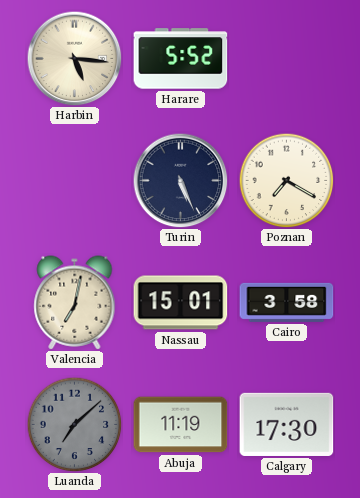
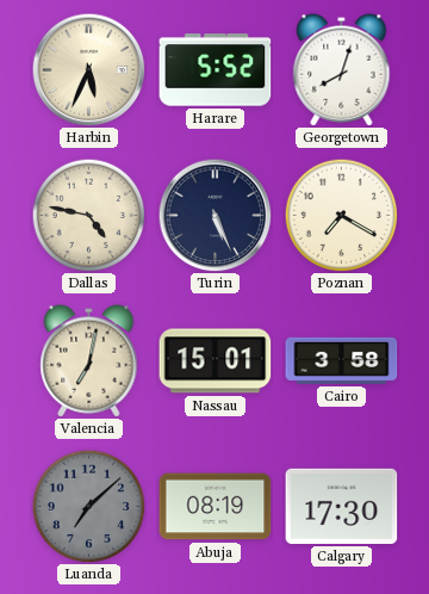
Harbin: 5:16 -> 5:34
Georgetown: none -> 8:03
Dallas: none -> 4:47
Abuja: 11:19 -> 08:19
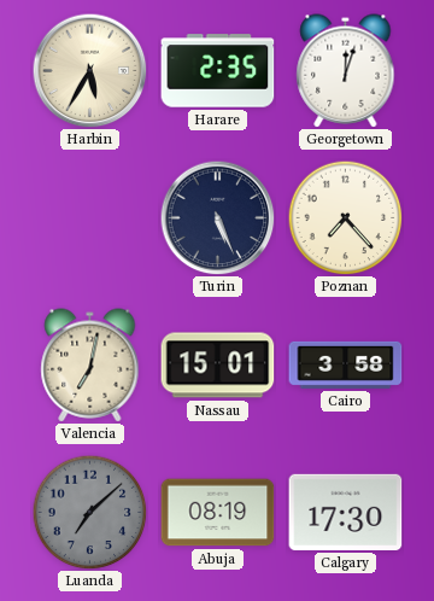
Harbin: 5:34 -> 5:35
Harare: 5:52 -> 2:35
Georgetown: 8:03 -> 12:03
Dallas: 4:47 -> none
Poznan: 7:20 -> 7:23
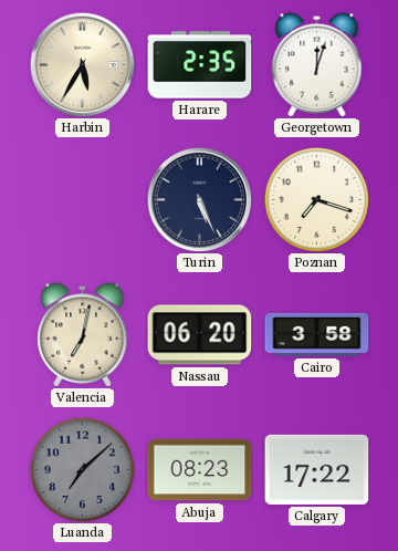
Poznan: 7:23 -> 7:18
Nassau: 15:01 -> 06:20
Abuja: 08:19 -> 08:23
Calgary: 17:30 -> 17:22
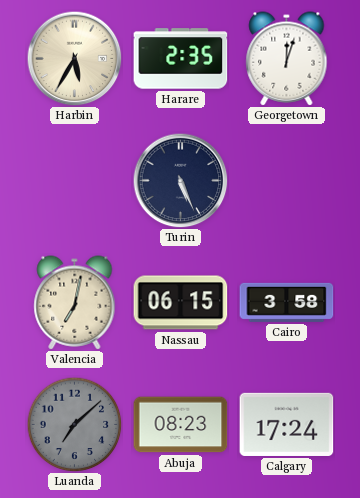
Poznan: 7:18 -> none
Nassau: 06:20 -> 06:15
Calgary: 17:22 -> 17:24
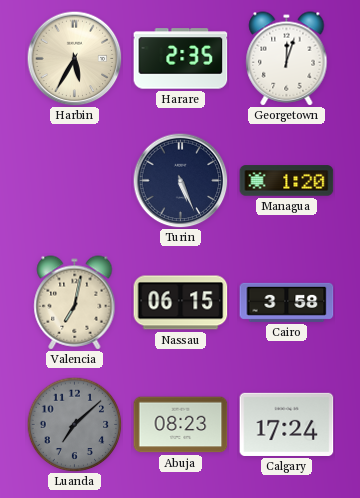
Managua: none -> 1:20
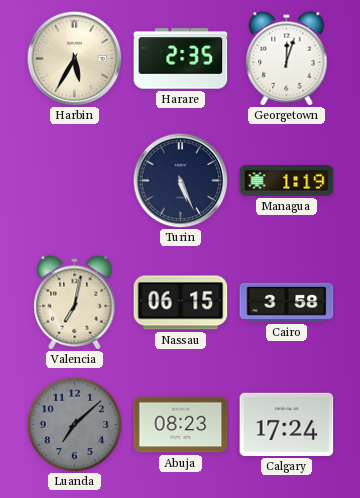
Managua: 1:20 -> 1:19
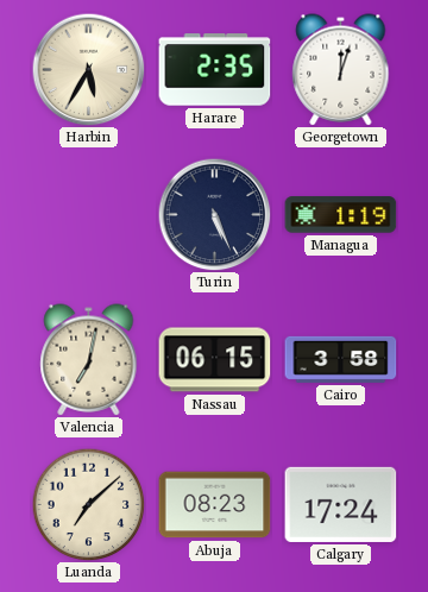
Luanda dial: grey -> cream
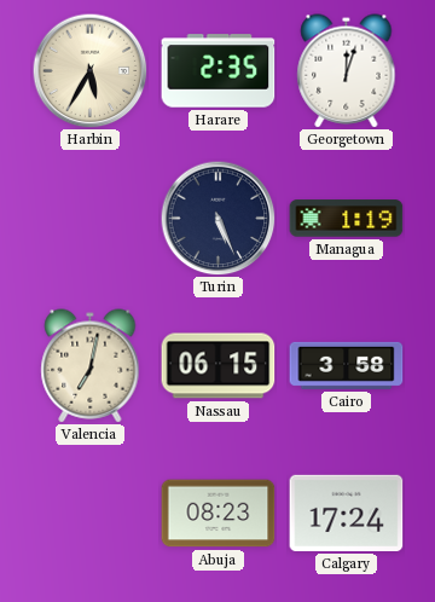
Luanda: 7:08 -> none
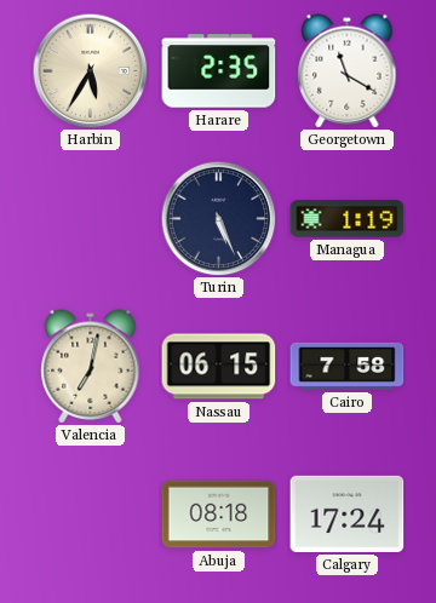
Georgetown: 12:03 -> 11:20
Cairo: 3:58 -> 7:58
Abuja: 08:23 -> 08:18
